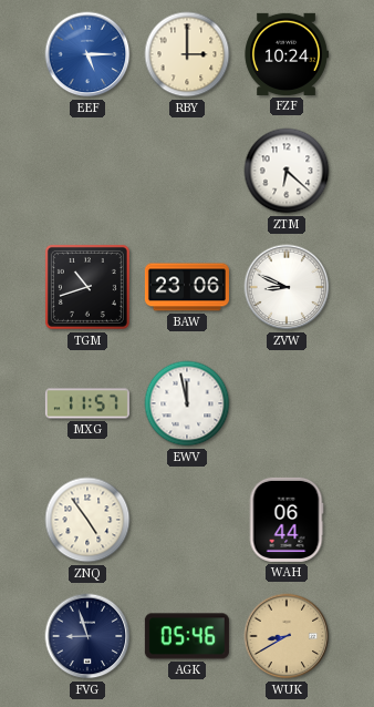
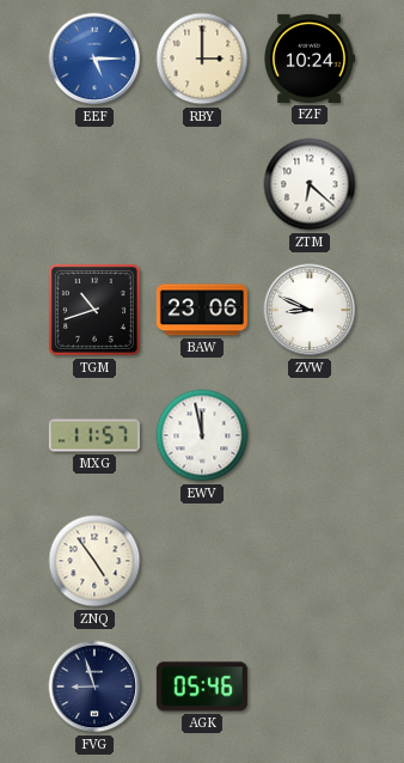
WAH: 06:44 -> none
WUK: 8:40 -> none
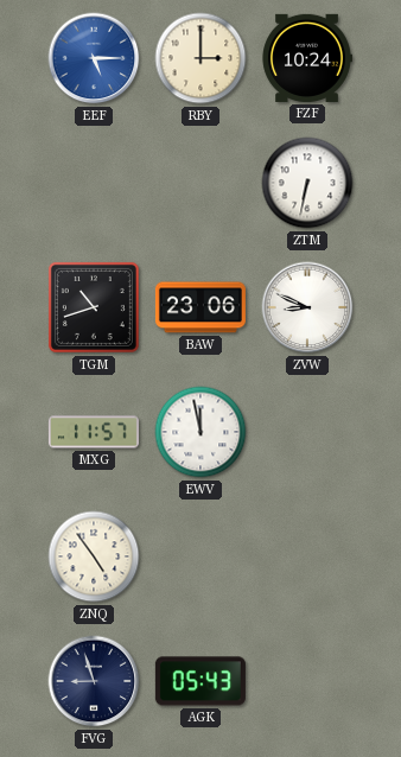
ZTM: 6:22 -> 6:32
AGK: 05:46 -> 05:43
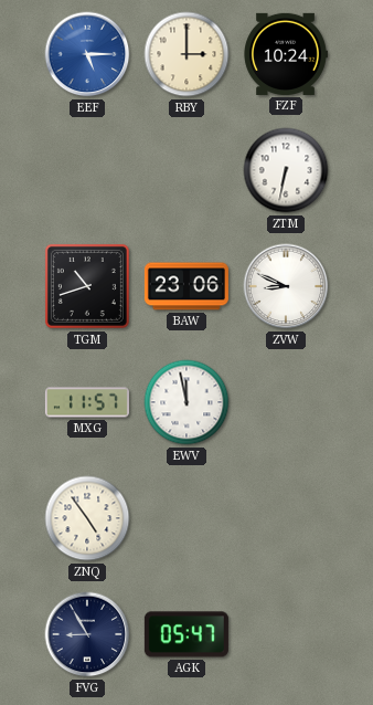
FVG: 8:57 -> 8:55
AGK: 05:43 -> 05:47
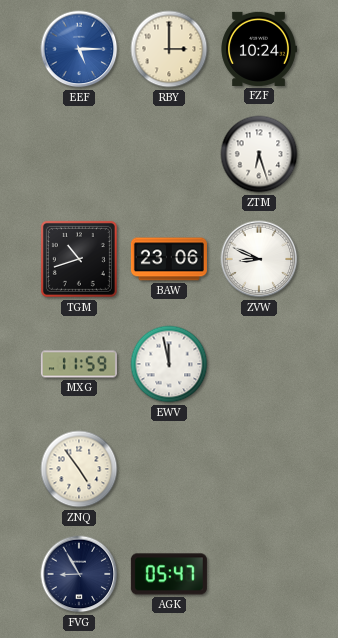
ZTM: 6:32 -> 6:27
MXG: 11:57 -> 11:59
